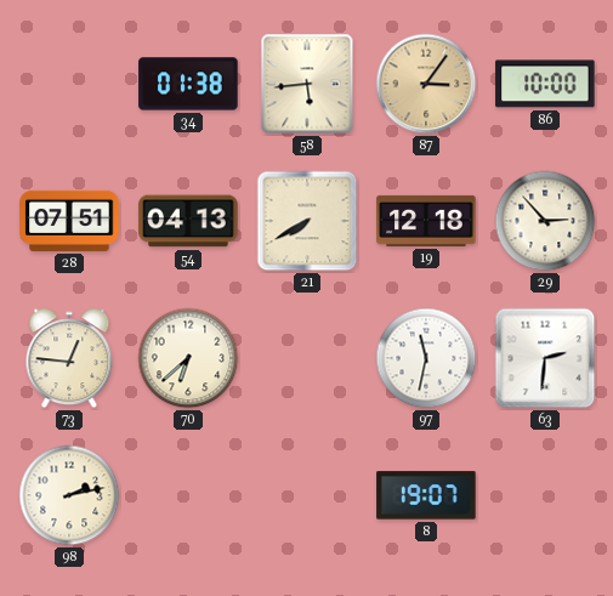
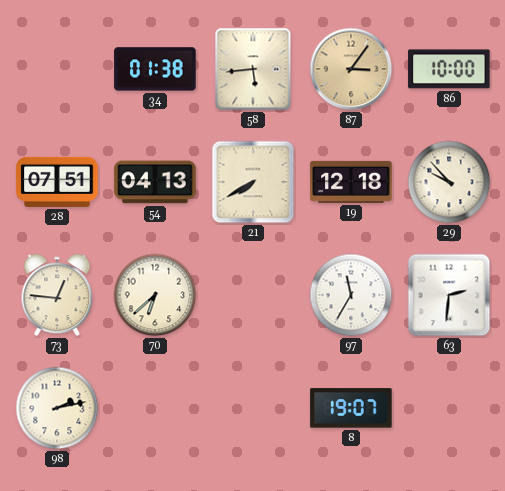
29: 2:53 -> 9:53
97: 11:32 -> 11:35
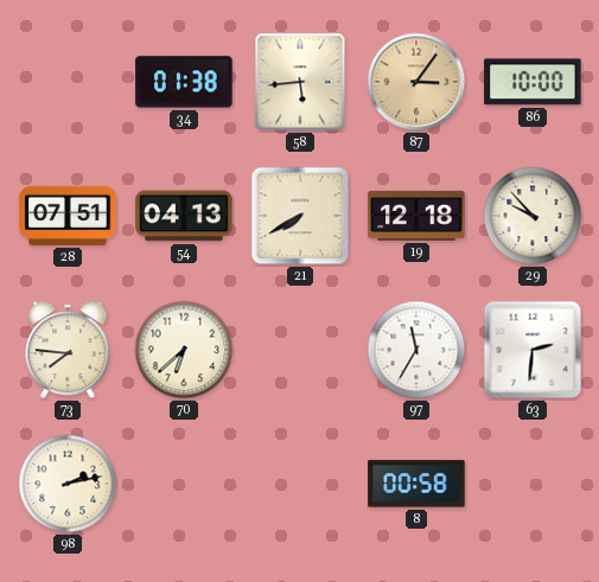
73: 12:46 -> 7:46
8: 19:07 -> 00:58
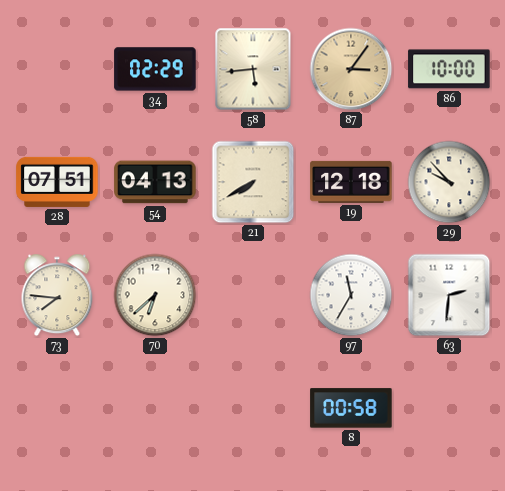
34: 01:38 -> 02:29
98: 2:13 -> none
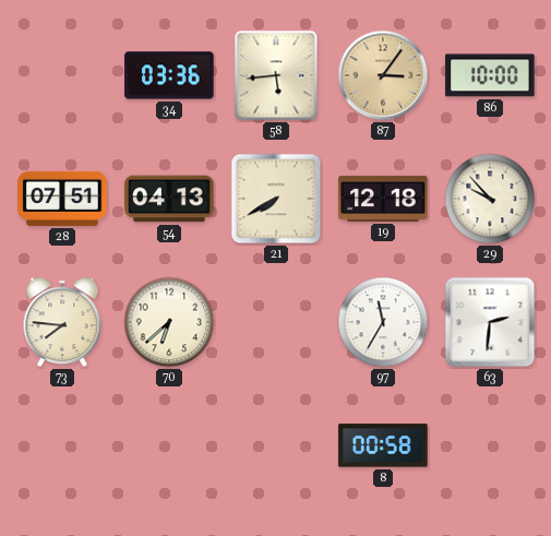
34: 02:29 -> 03:36
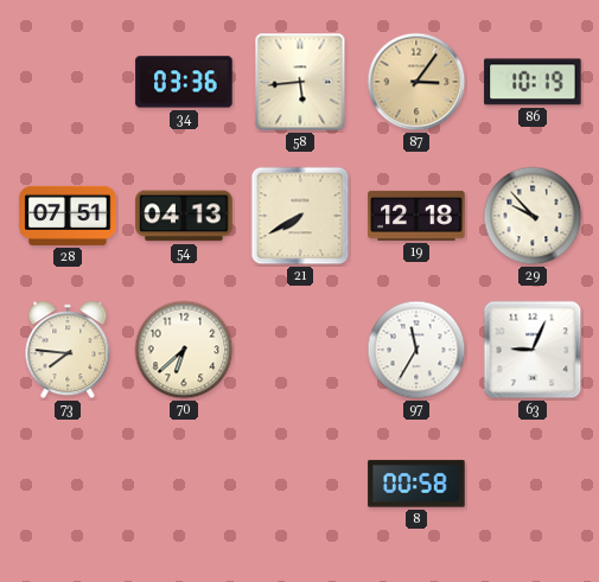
86: 10:00 -> 10:19
63: 2:31 -> 9:04
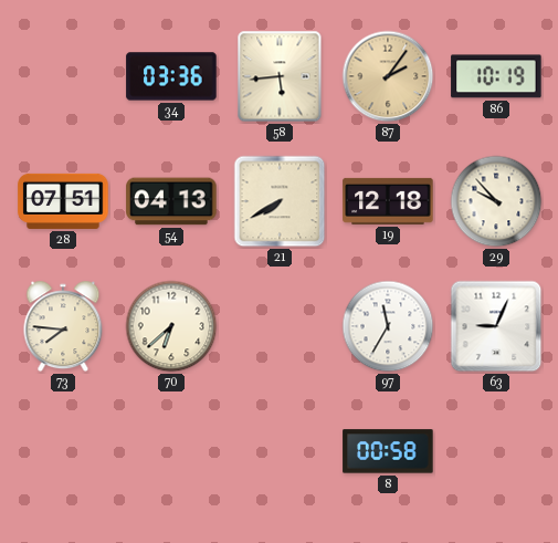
87: 3:06 -> 2:06
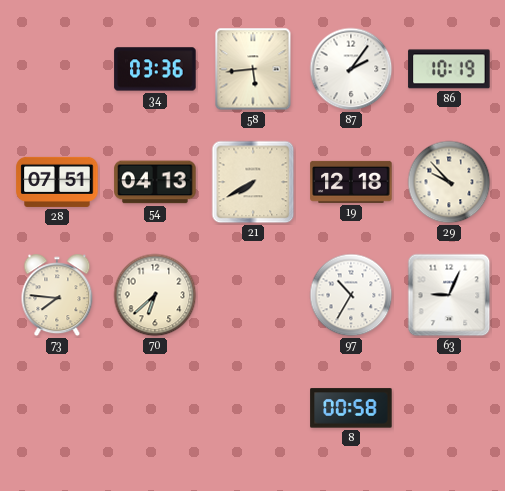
87 dial: champagne -> white
97: 11:35 -> 10:35
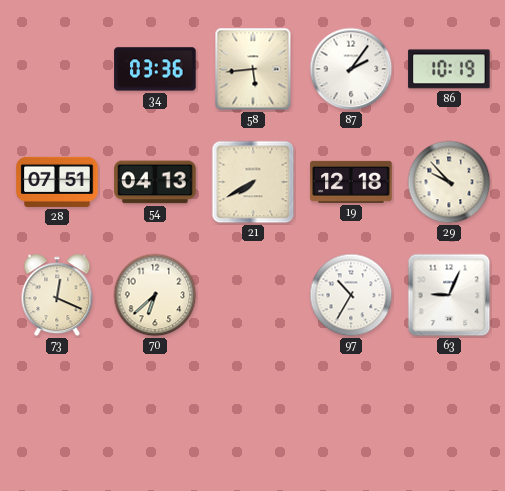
73: 7:46 -> 12:19
8: 00:58 -> none
